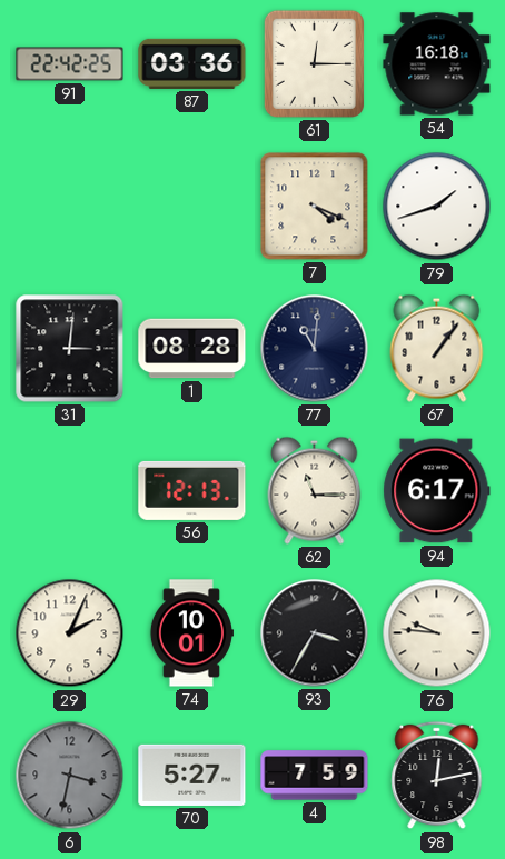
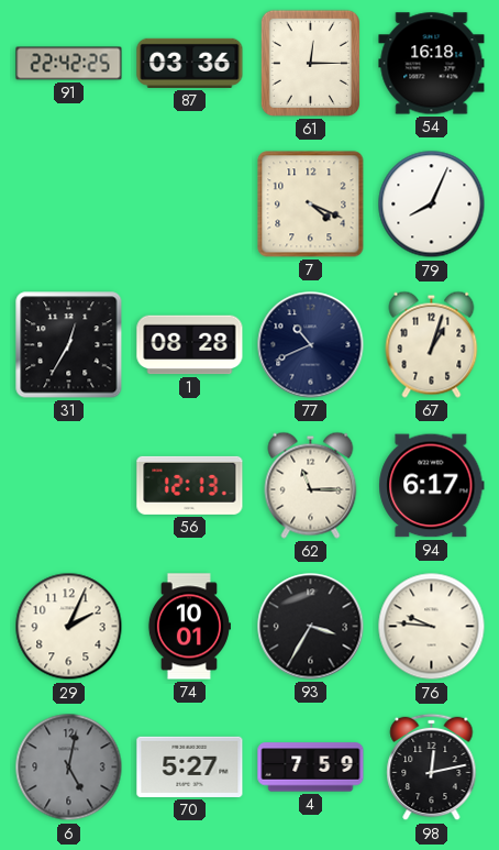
79: 1:42 -> 8:04
31: 3:01 -> 12:35
77: 11:01 -> 10:41
67: 1:06 -> 1:03
6: 3:32 -> 5:02
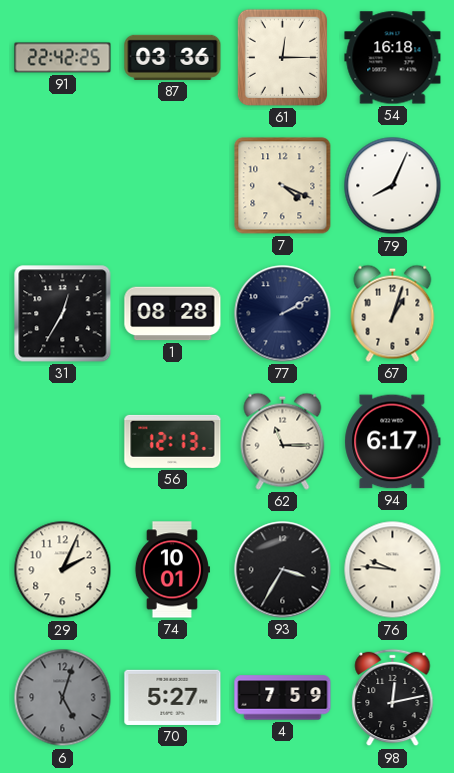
77: 10:41 -> 2:10
6: 5:02 -> 5:03
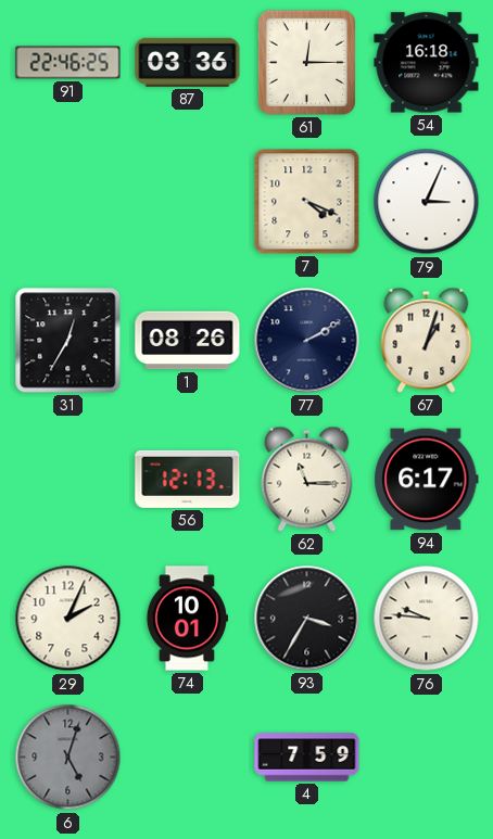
91: 22:42 -> 22:46
79: 8:04 -> 3:04
1: 08:28 -> 08:26
70: 5:27 -> none
98: 12:13 -> none
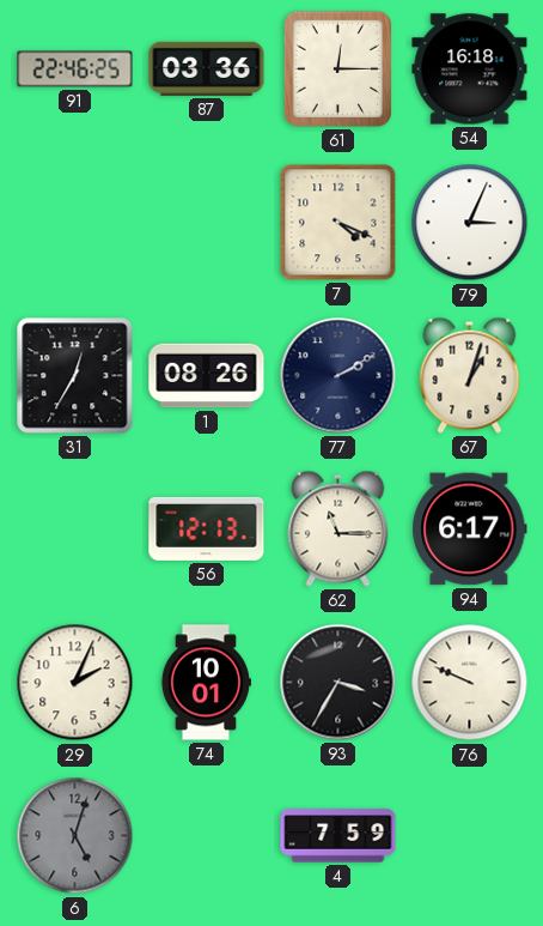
76: 9:46 -> 9:49
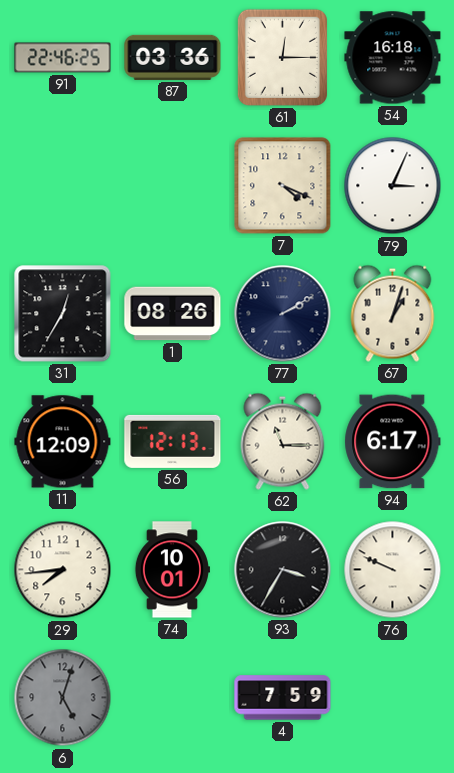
11: none -> 12:09
29: 2:04 -> 7:44
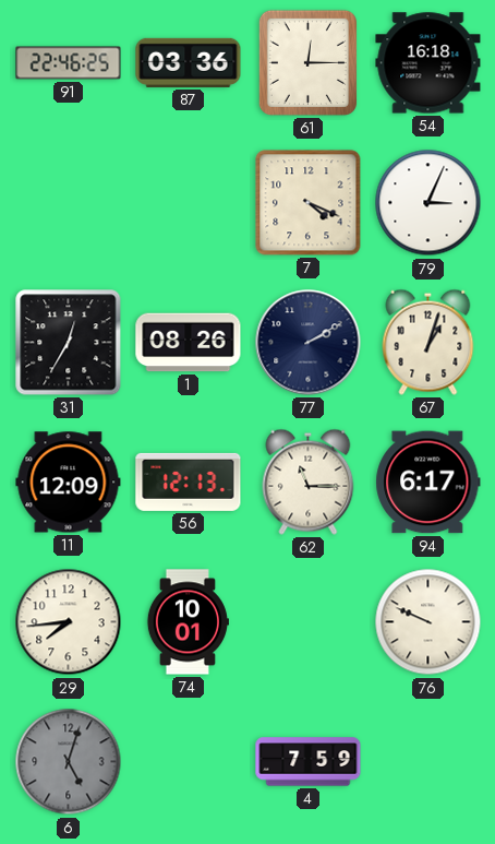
93: 3:35 -> none
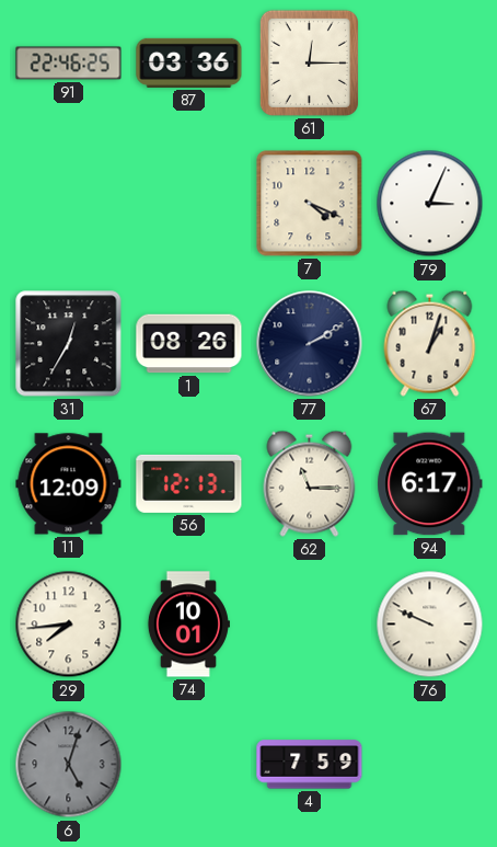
54: 16:18 -> none
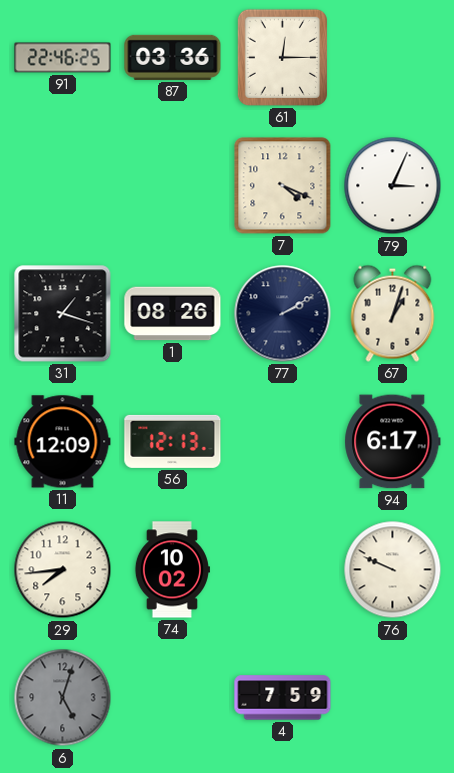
31: 12:35 -> 1:18
62: 11:15 -> none
74: 10:01 -> 10:02
